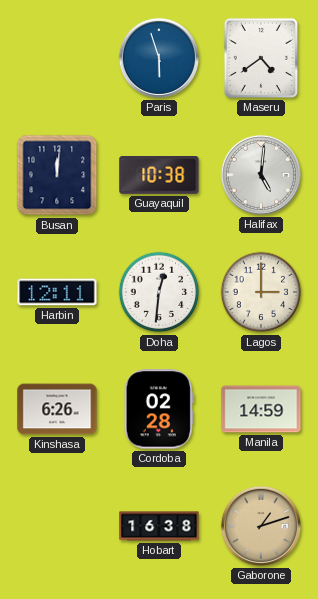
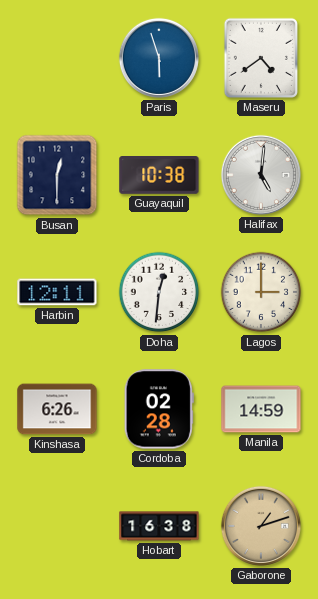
Busan: 12:01 -> 12:30
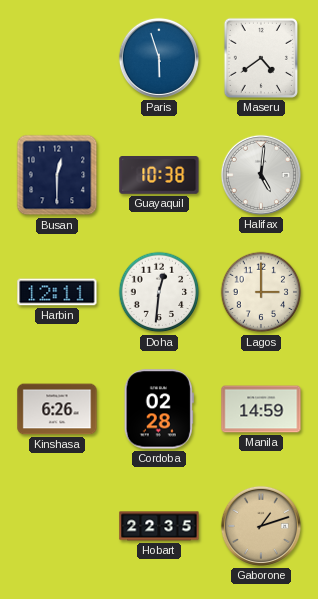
Hobart: 16:38 -> 22:35
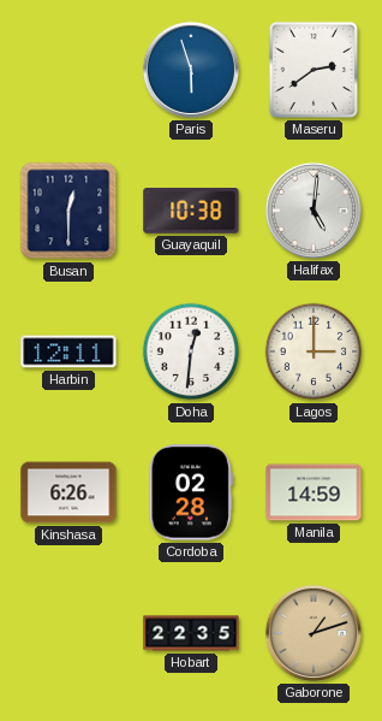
Maseru: 4:39 -> 2:39
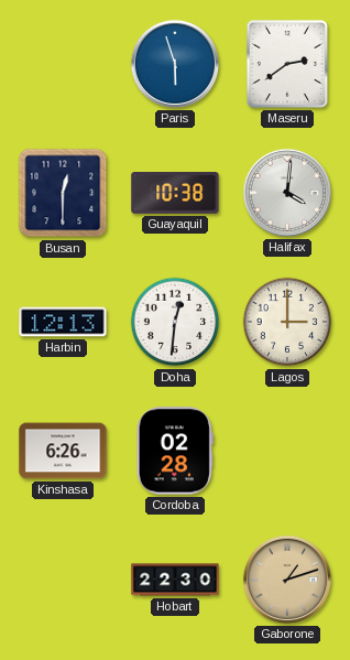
Halifax: 5:01 -> 4:01
Harbin: 12:11 -> 12:13
Manila: 14:59 -> none
Hobart: 22:35 -> 22:30
